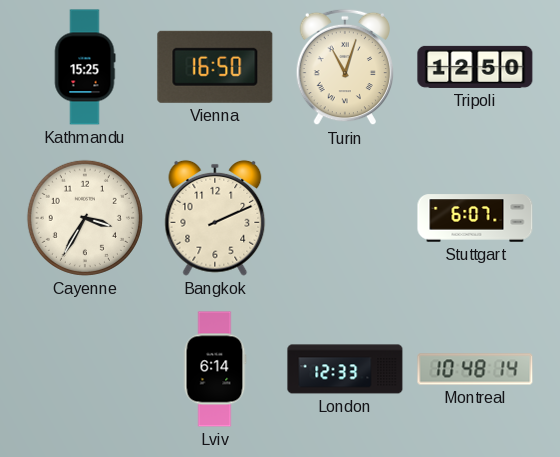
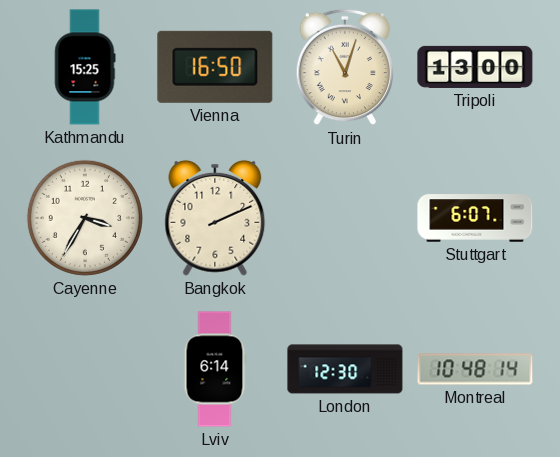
Tripoli: 12:50 -> 13:00
London: 12:33 -> 12:30
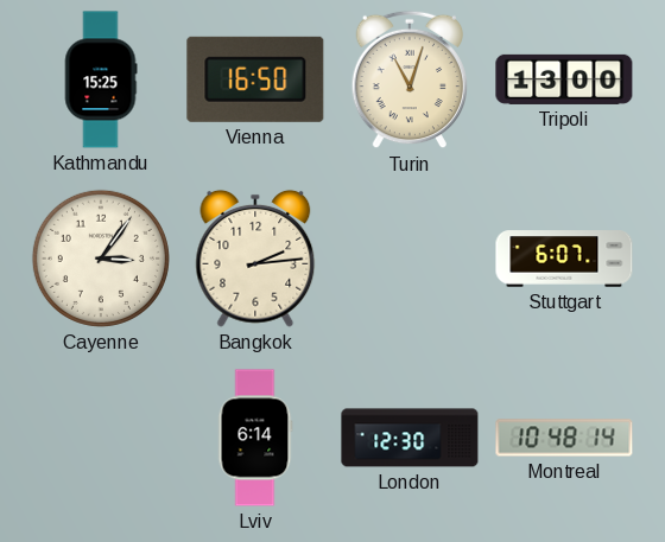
Cayenne: 3:35 -> 3:06
Bangkok: 2:11 -> 2:14
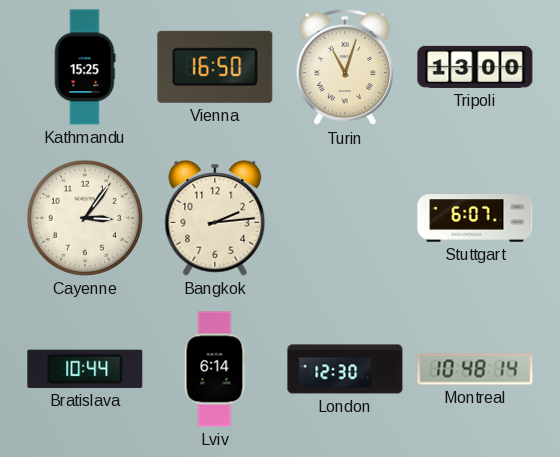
Bratislava: none -> 10:44
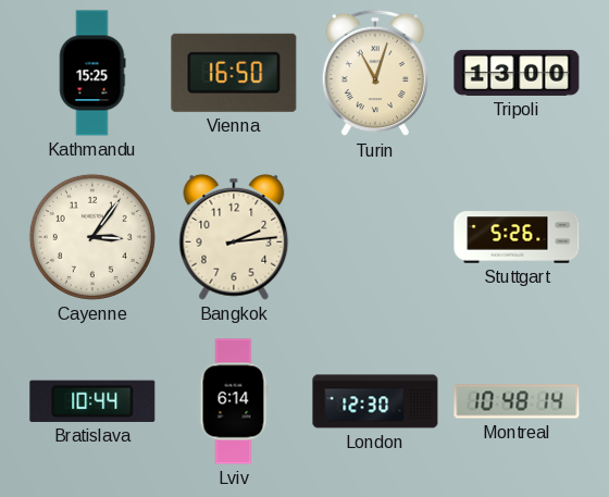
Stuttgart: 6:07 -> 5:26
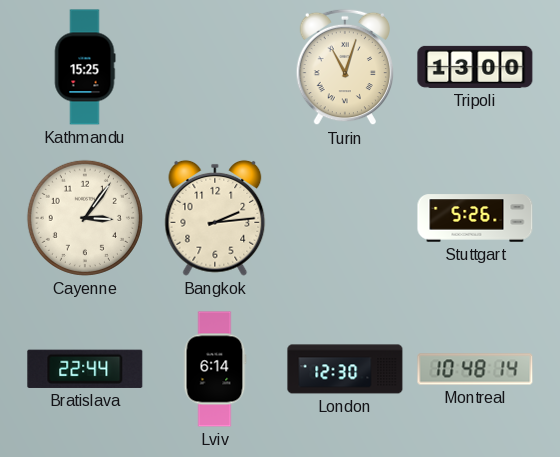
Vienna: 16:50 -> none
Bratislava: 10:44 -> 22:44
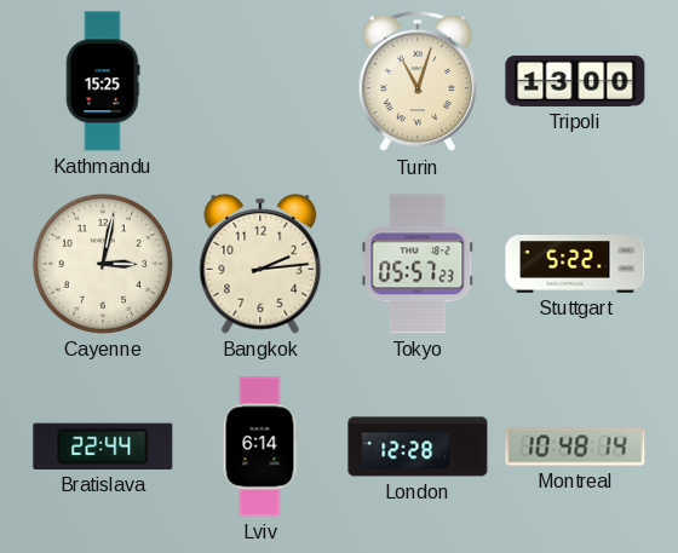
Cayenne: 3:06 -> 3:02
Tokyo: none -> 05:57
Stuttgart: 5:26 -> 5:22
London: 12:30 -> 12:28
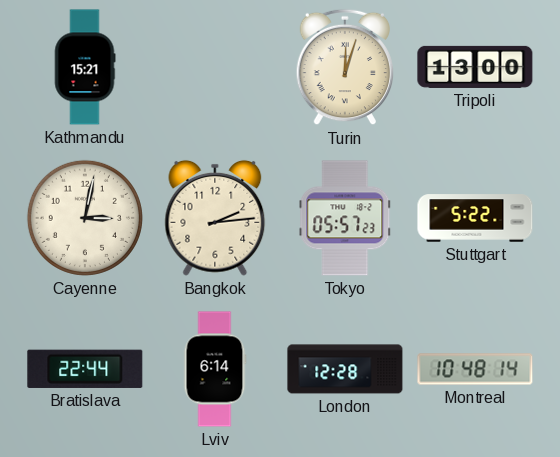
Kathmandu: 15:25 -> 15:21
Turin: 11:03 -> 12:03
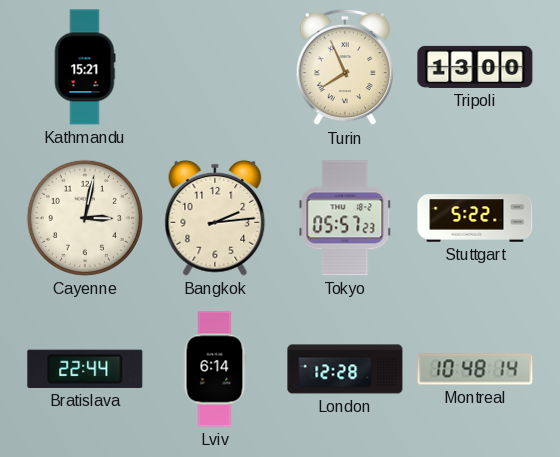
Turin: 12:03 -> 7:56
